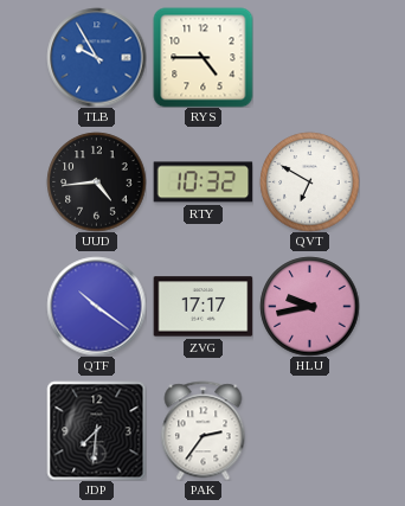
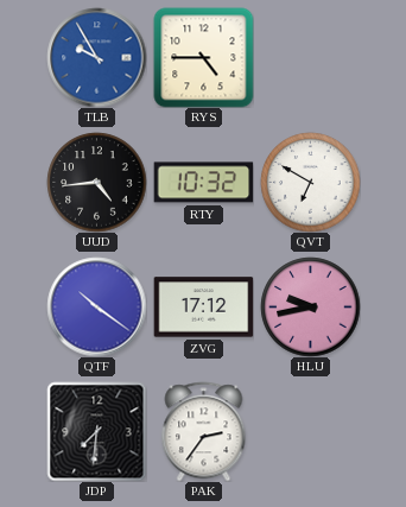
ZVG: 17:17 -> 17:12
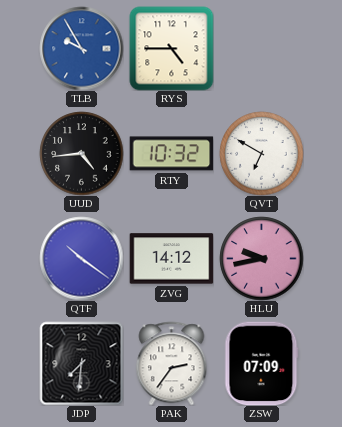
ZVG: 17:12 -> 14:12
ZSW: none -> 07:09
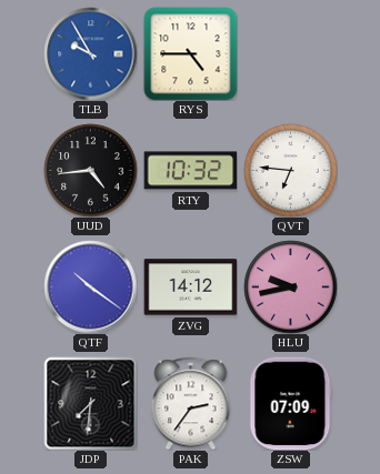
QVT: 6:50 -> 6:46
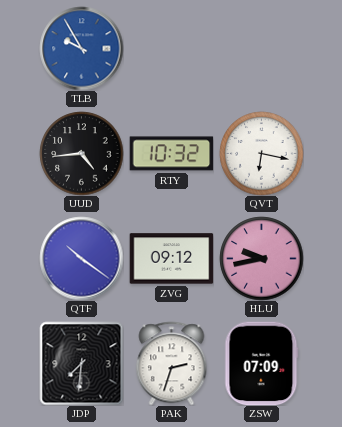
RYS: 4:45 -> none
QVT: 6:46 -> 6:17
ZVG: 14:12 -> 09:12
PAK: 2:36 -> 2:33
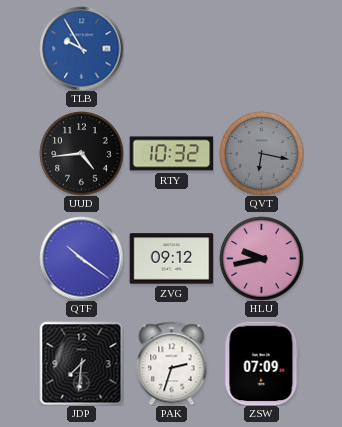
QVT dial: white -> grey
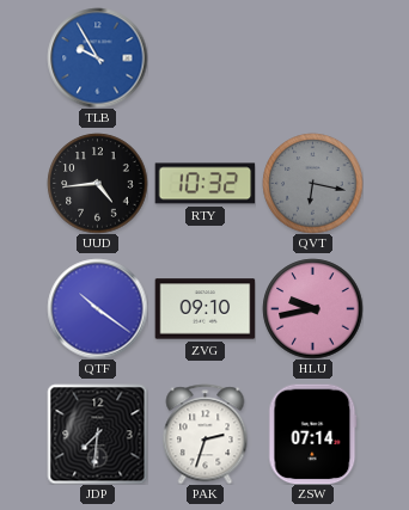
ZVG: 09:12 -> 09:10
ZSW: 07:09 -> 07:14
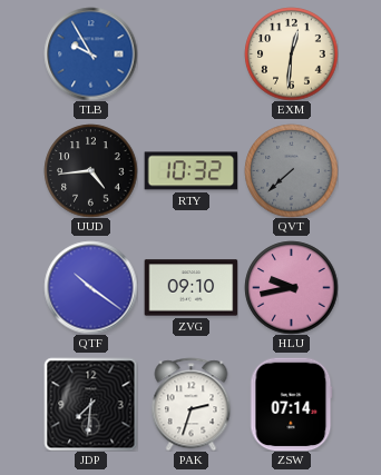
EXM: none -> 12:31
QVT: 6:17 -> 7:38
